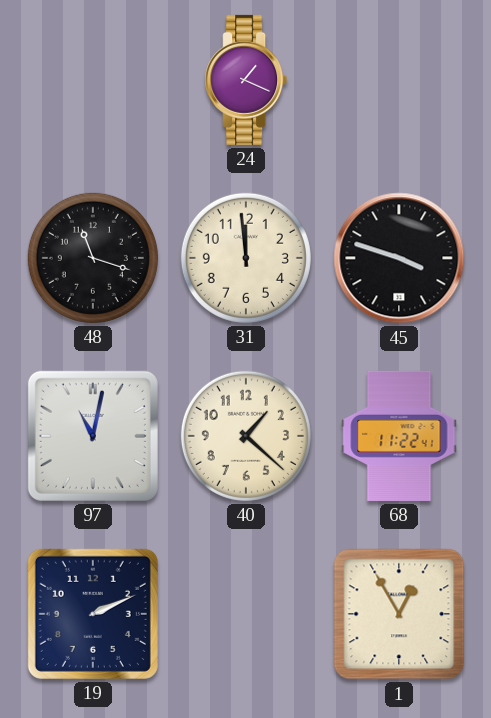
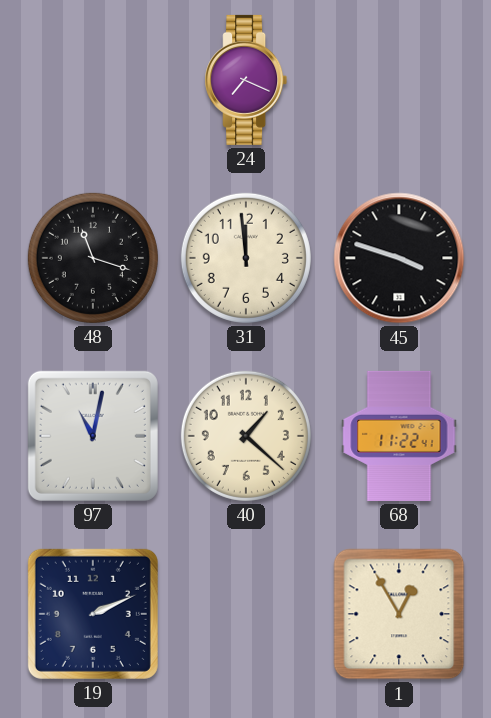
24: 1:19 -> 7:19
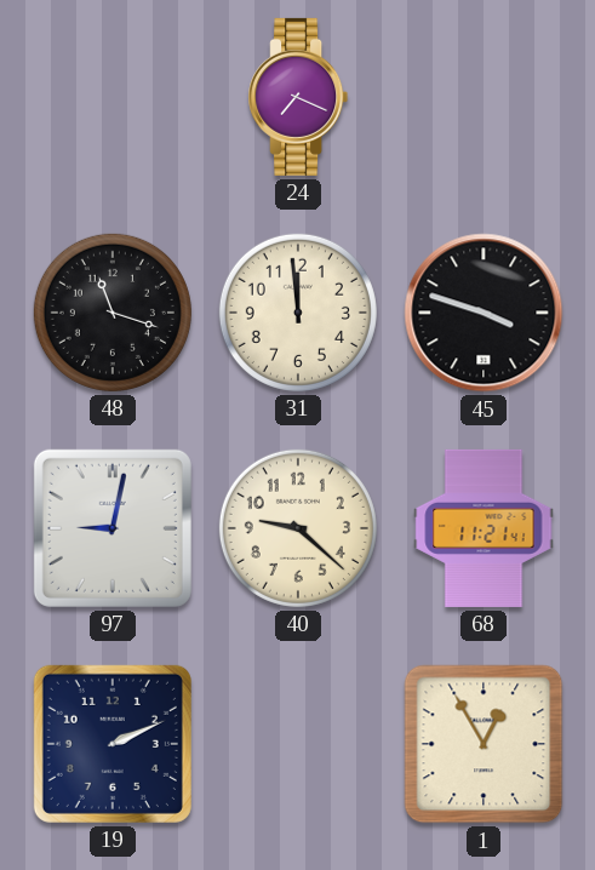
97: 11:02 -> 9:02
40: 1:22 -> 9:22
68: 11:22 -> 11:21
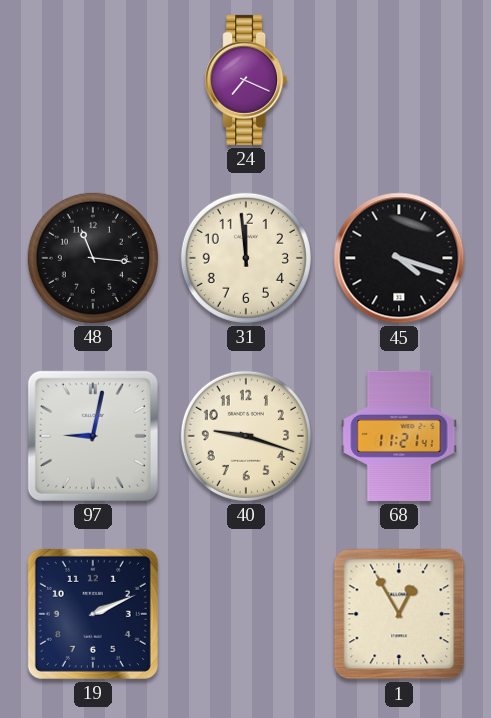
48: 11:18 -> 11:16
45: 3:48 -> 4:18
40: 9:22 -> 9:18
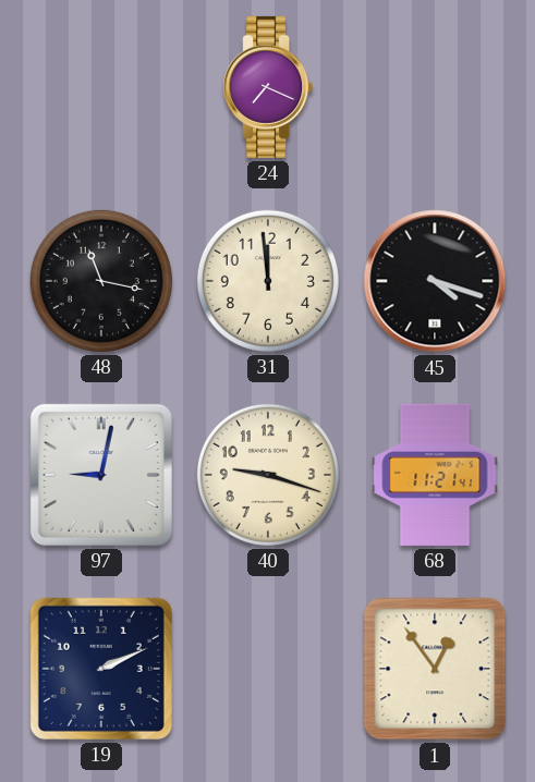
48: 11:16 -> 11:17
1: 12:55 -> 12:54
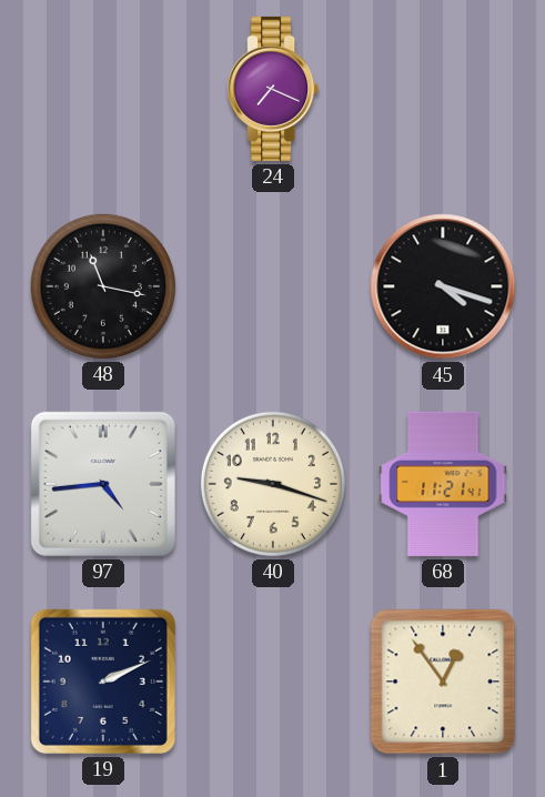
31: 11:59 -> none
97: 9:02 -> 4:44
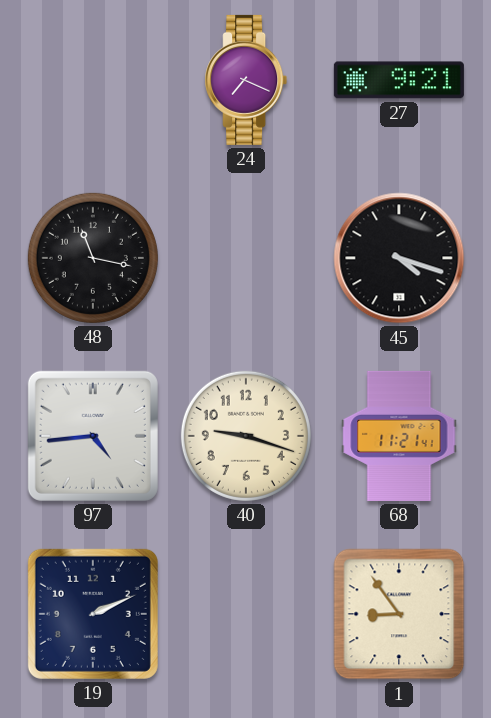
27: none -> 9:21
1: 12:54 -> 8:54
